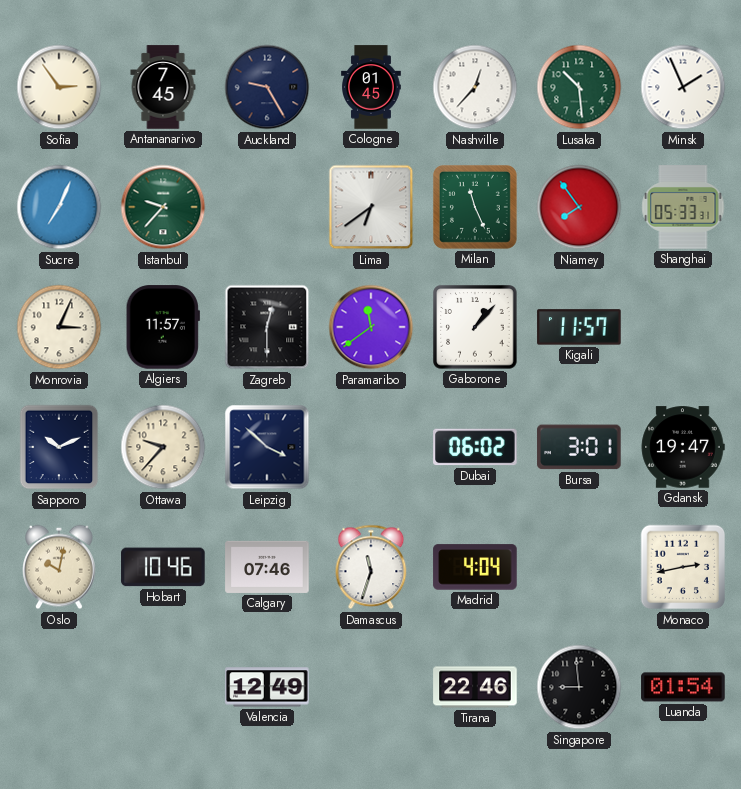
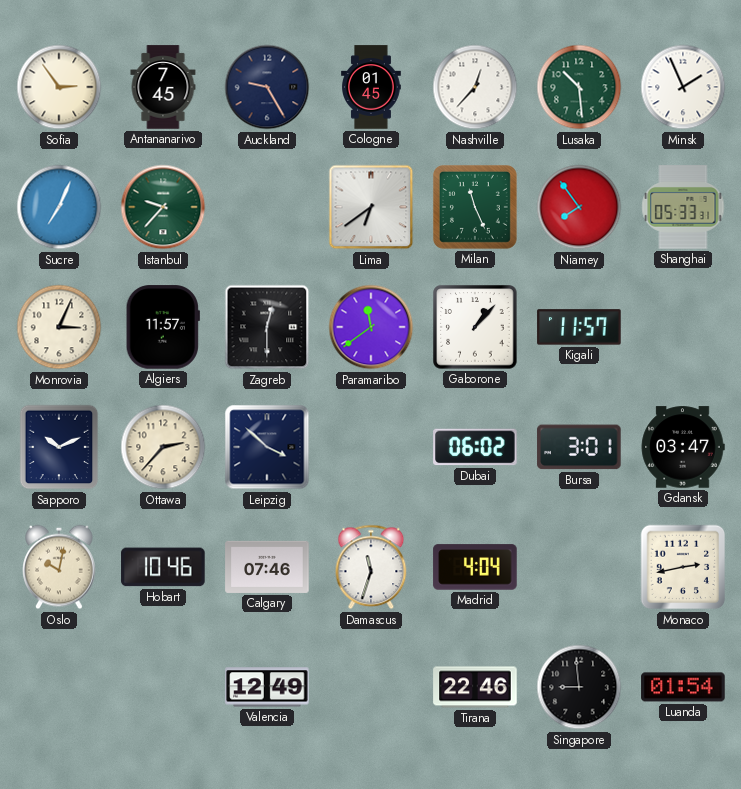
Ottawa: 9:37 -> 2:37
Gdansk: 19:47 -> 03:47
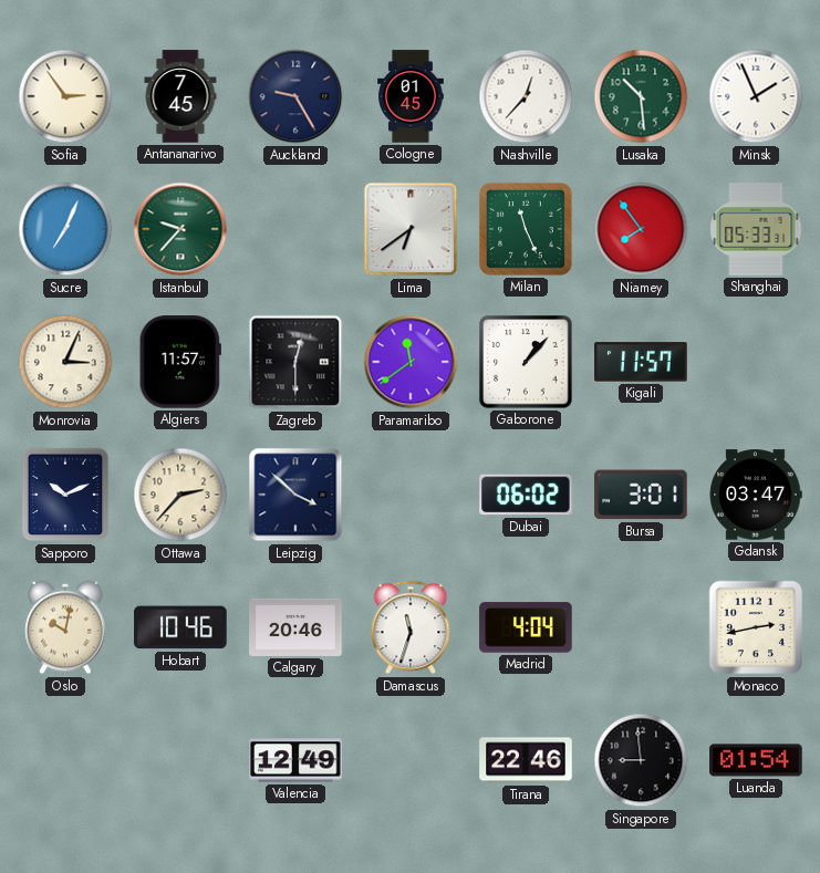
Calgary: 07:46 -> 20:46
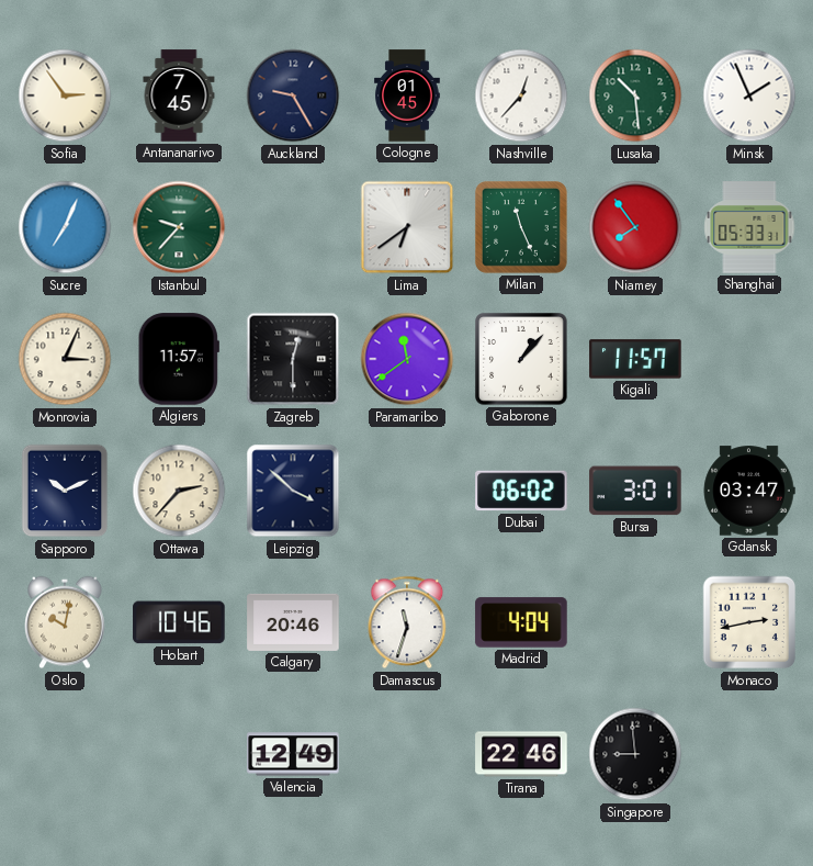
Luanda: 01:54 -> none
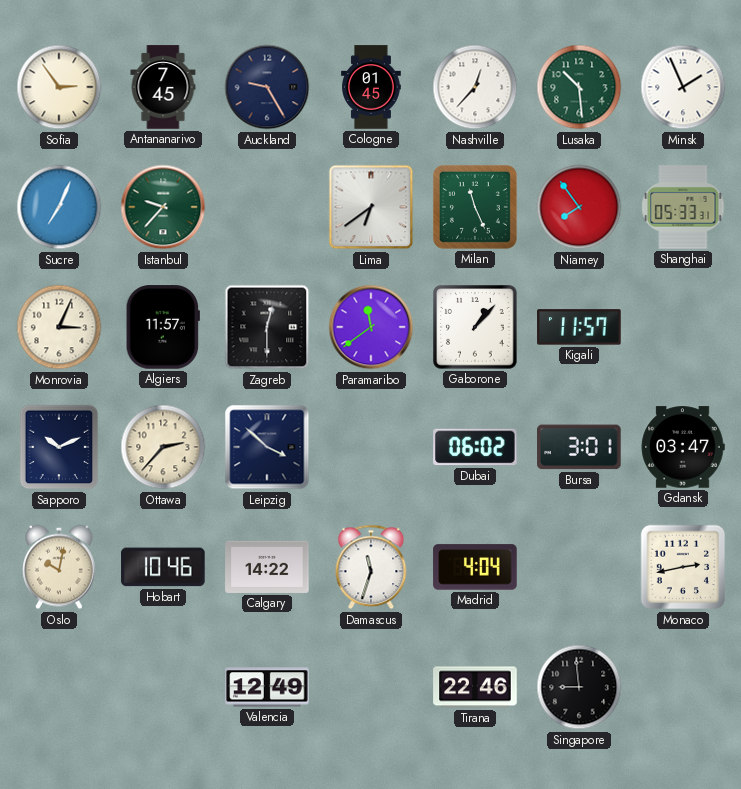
Calgary: 20:46 -> 14:22
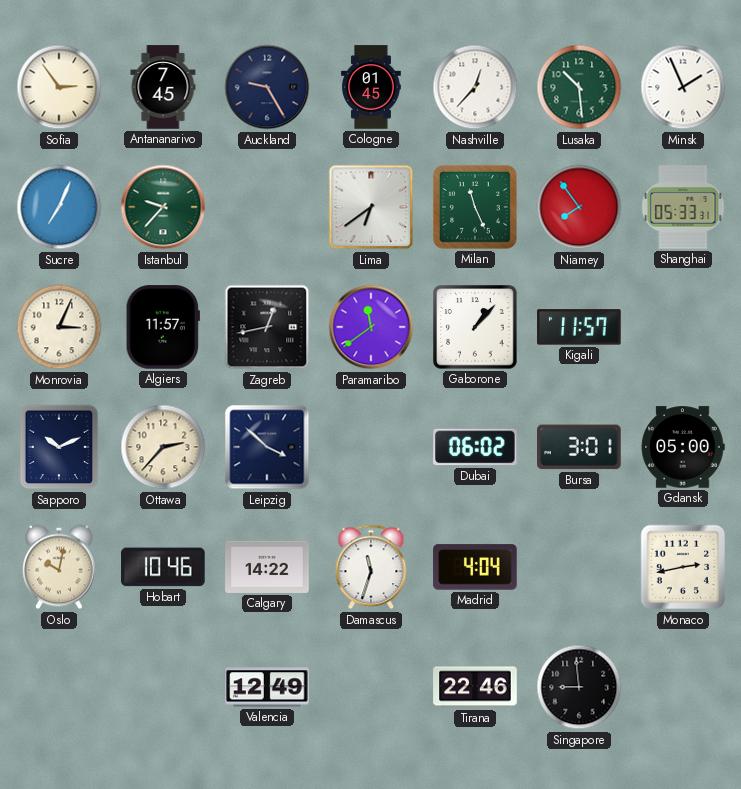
Zagreb: 12:30 -> 12:43
Gdansk: 03:47 -> 05:00
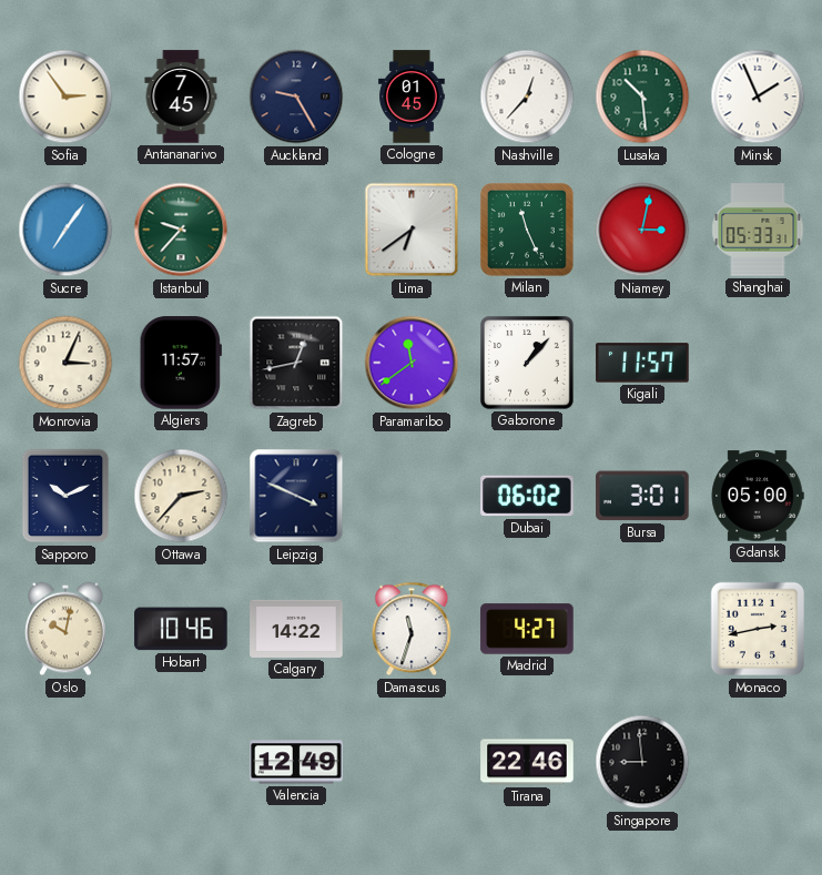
Sucre: 7:04 -> 7:06
Niamey: 7:54 -> 3:02
Leipzig: 3:52 -> 3:49
Madrid: 4:04 -> 4:27
